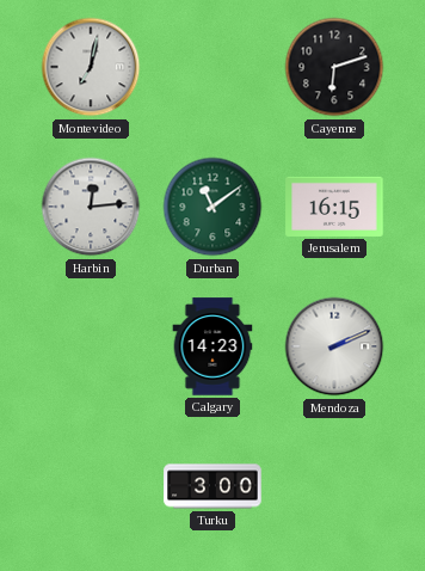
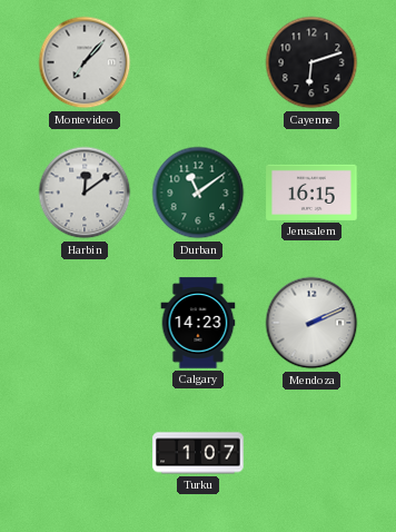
Montevideo: 7:02 -> 7:07
Harbin: 12:14 -> 12:09
Turku: 3:00 -> 1:07
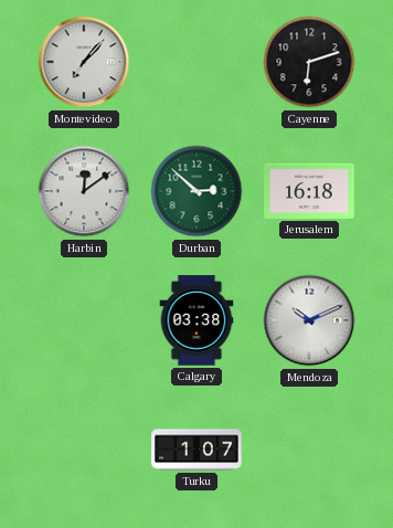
Durban: 11:09 -> 2:52
Jerusalem: 16:15 -> 16:18
Calgary: 14:23 -> 03:38
Mendoza: 2:11 -> 10:11
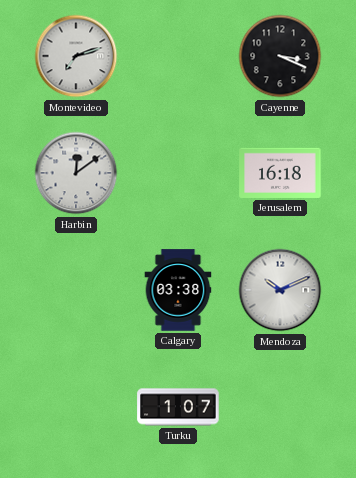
Montevideo: 7:07 -> 7:12
Cayenne: 6:12 -> 3:19
Durban: 2:52 -> none
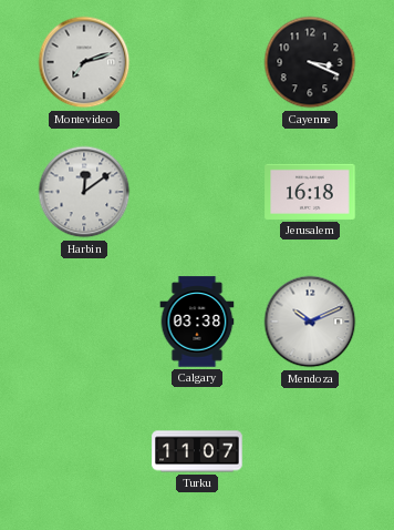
Turku: 1:07 -> 11:07
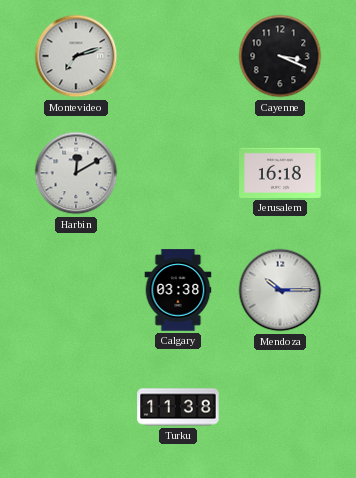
Harbin: 12:09 -> 12:10
Mendoza: 10:11 -> 10:15
Turku: 11:07 -> 11:38
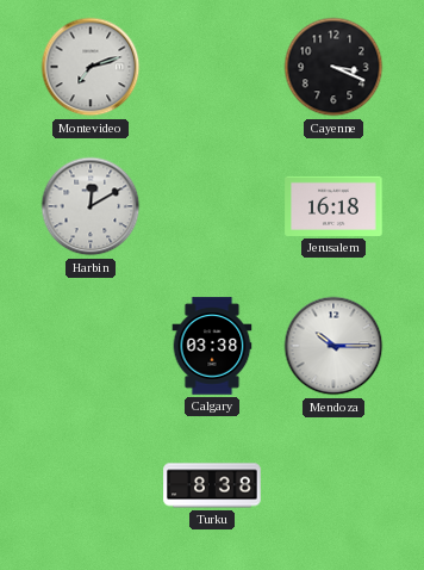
Turku: 11:38 -> 8:38
